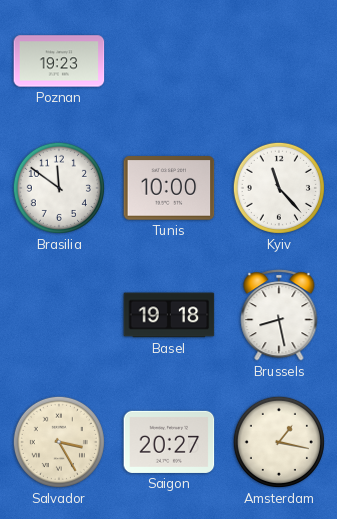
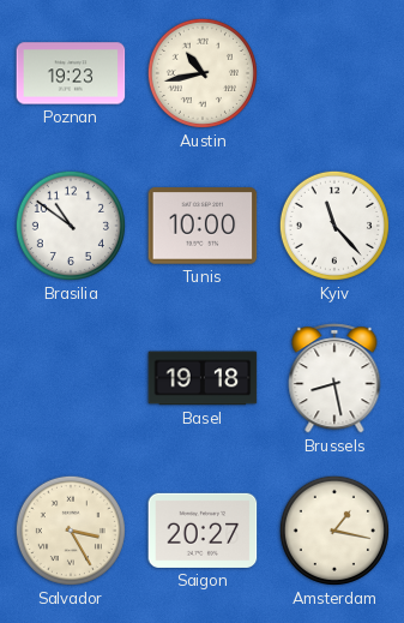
Austin: none -> 10:43
Brasilia: 11:51 -> 10:51
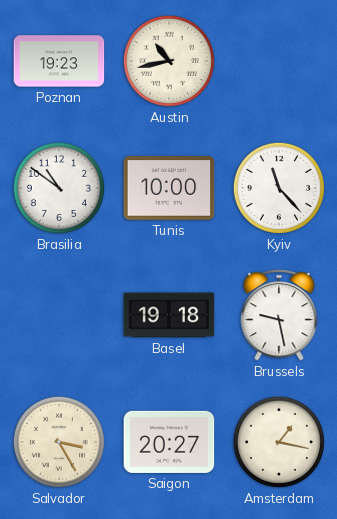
Brussels: 8:28 -> 9:28
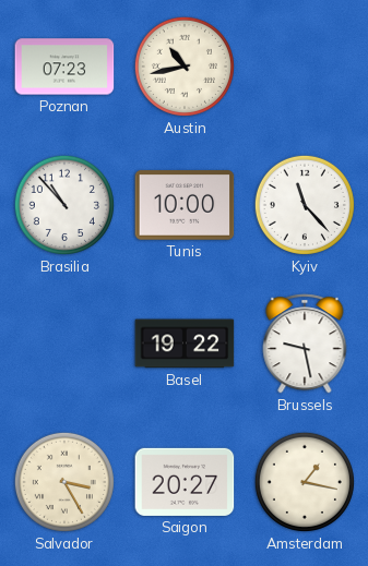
Poznan: 19:23 -> 07:23
Brasilia: 10:51 -> 10:53
Basel: 19:18 -> 19:22
